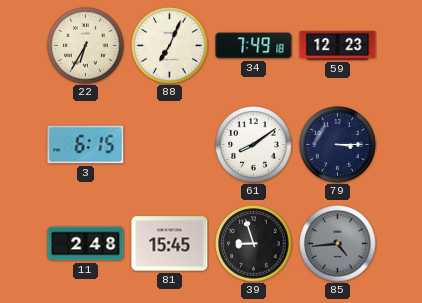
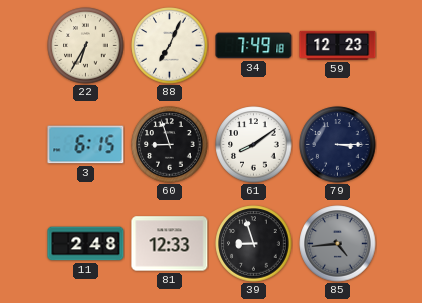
60: none -> 8:57
81: 15:45 -> 12:33
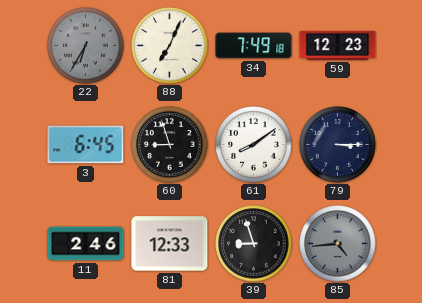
22 dial: cream -> grey
3: 6:15 -> 6:45
11: 2:48 -> 2:46
